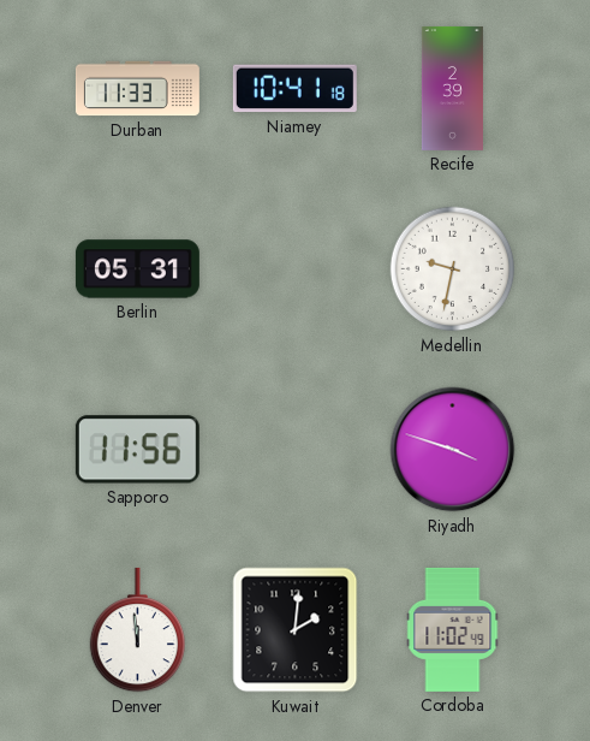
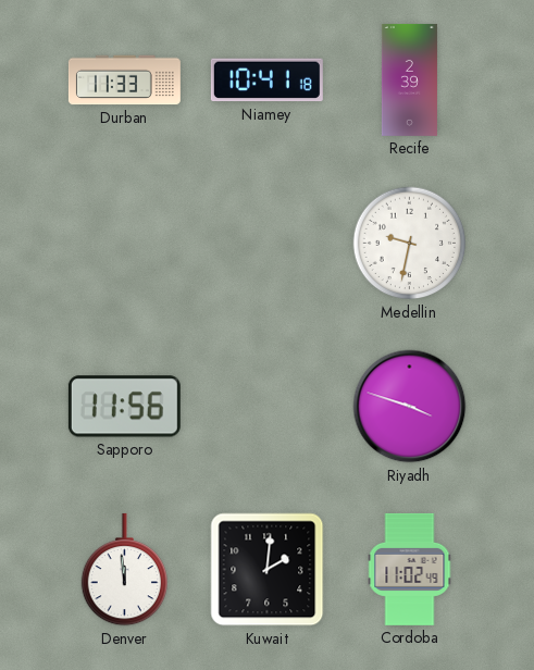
Berlin: 05:31 -> none
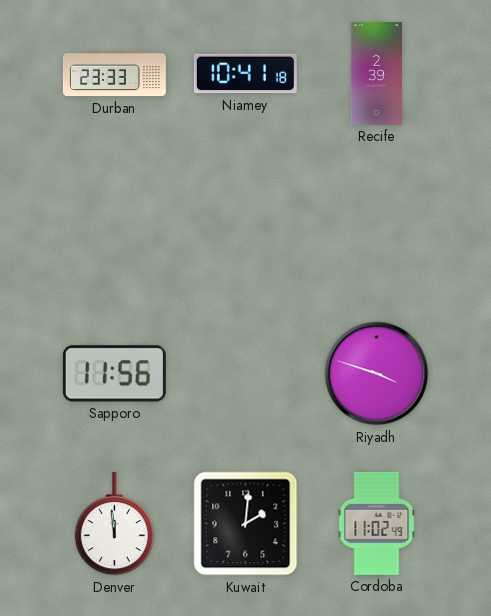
Durban: 11:33 -> 23:33
Medellin: 9:32 -> none
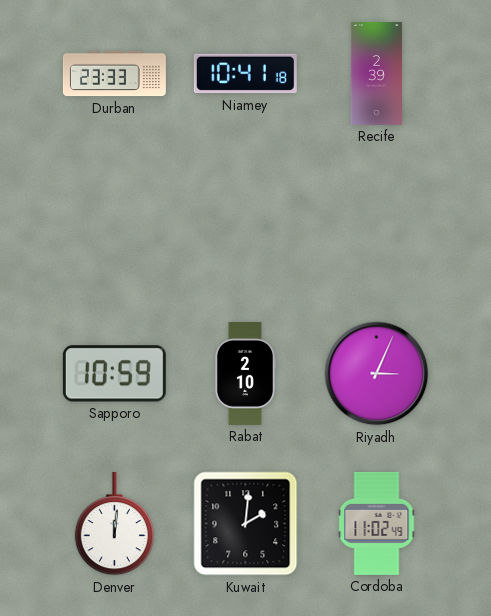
Sapporo: 11:56 -> 10:59
Rabat: none -> 2:10
Riyadh: 3:48 -> 3:04
Denver: 11:59 -> 12:01
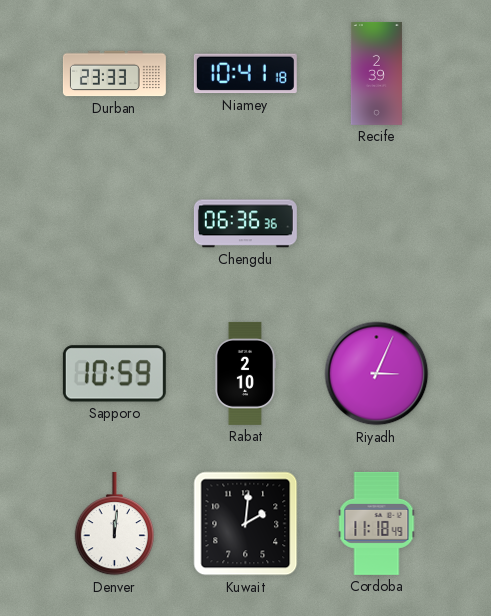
Chengdu: none -> 06:36
Cordoba: 11:02 -> 11:18
